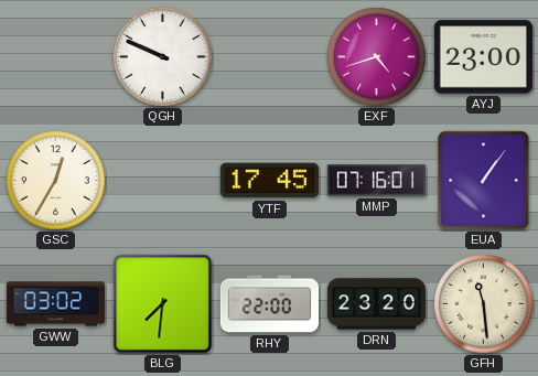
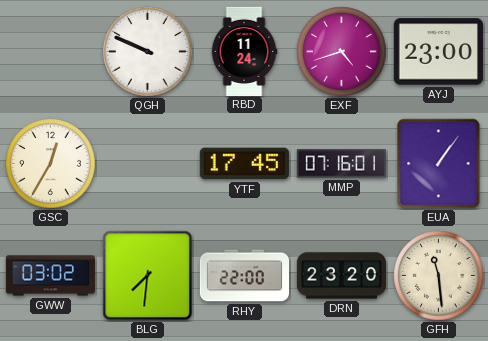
RBD: none -> 11:24
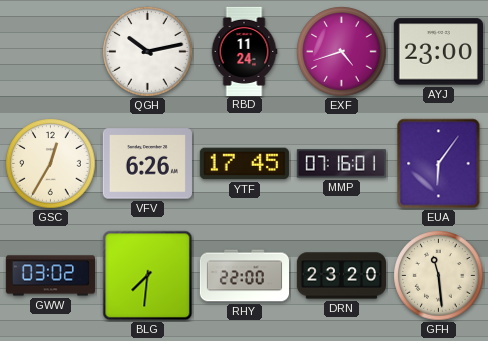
QGH: 9:49 -> 10:13
VFV: none -> 6:26
EUA: 1:06 -> 6:06
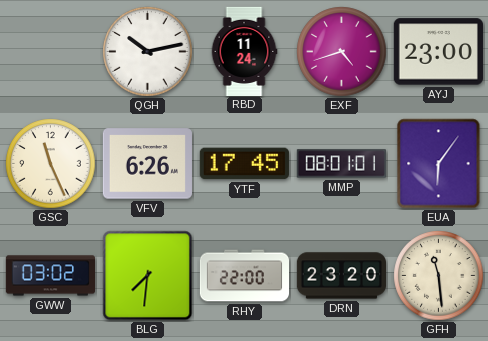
GSC: 12:35 -> 11:26
MMP: 07:16 -> 08:01
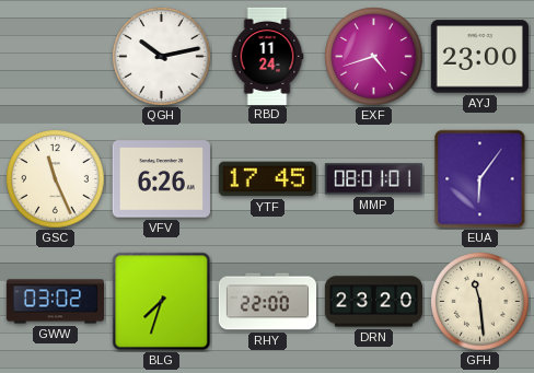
BLG: 7:31 -> 7:33
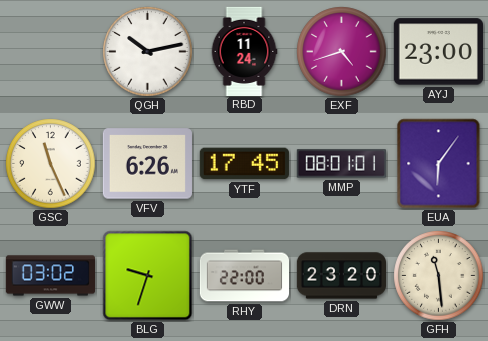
BLG: 7:33 -> 9:33
